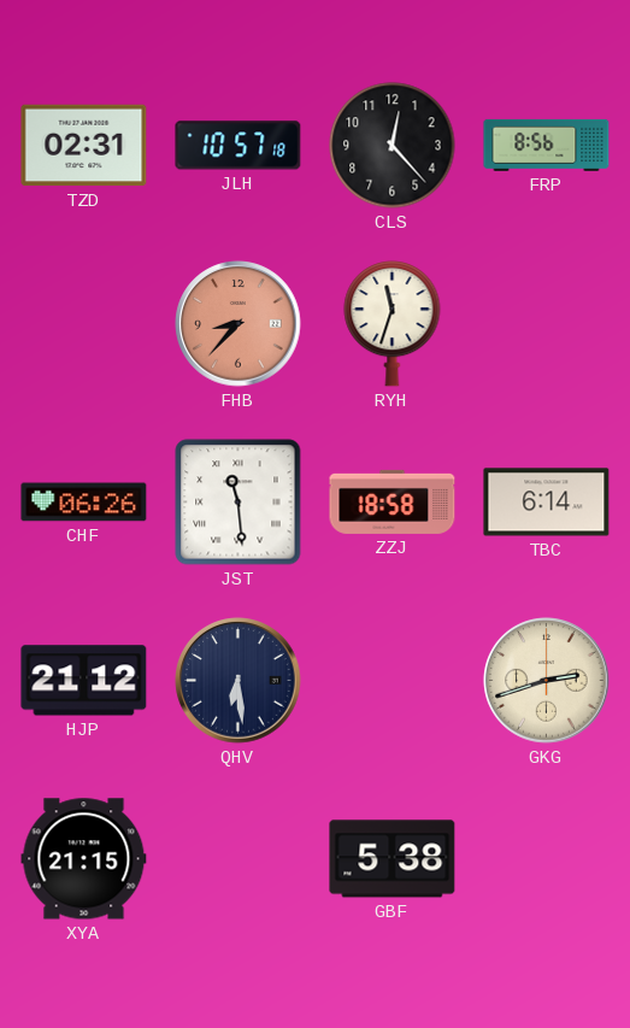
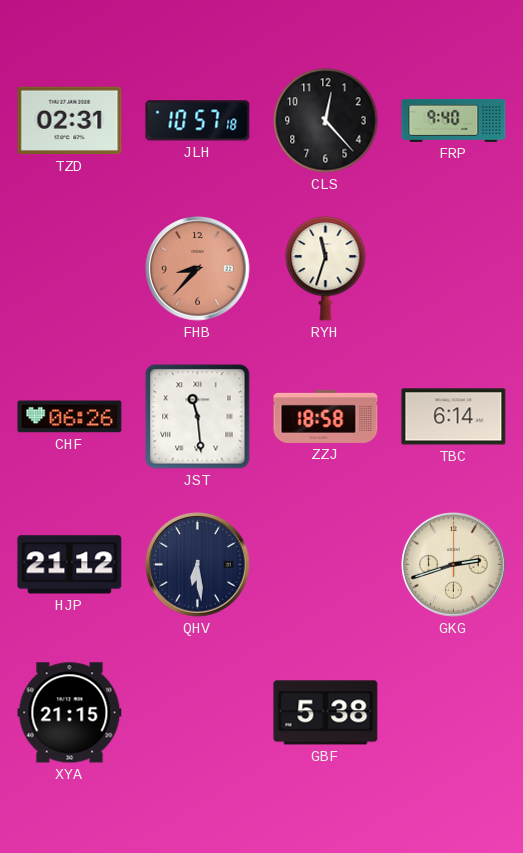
FRP: 8:56 -> 9:40
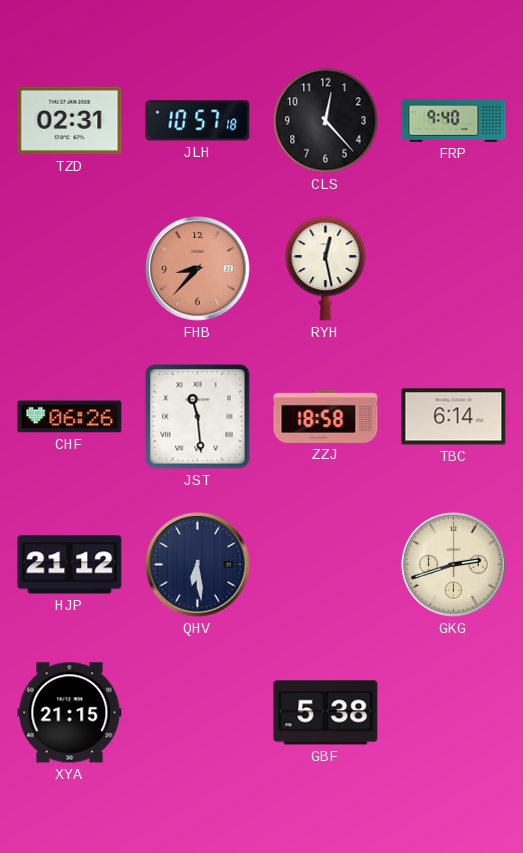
RYH: 11:33 -> 12:28
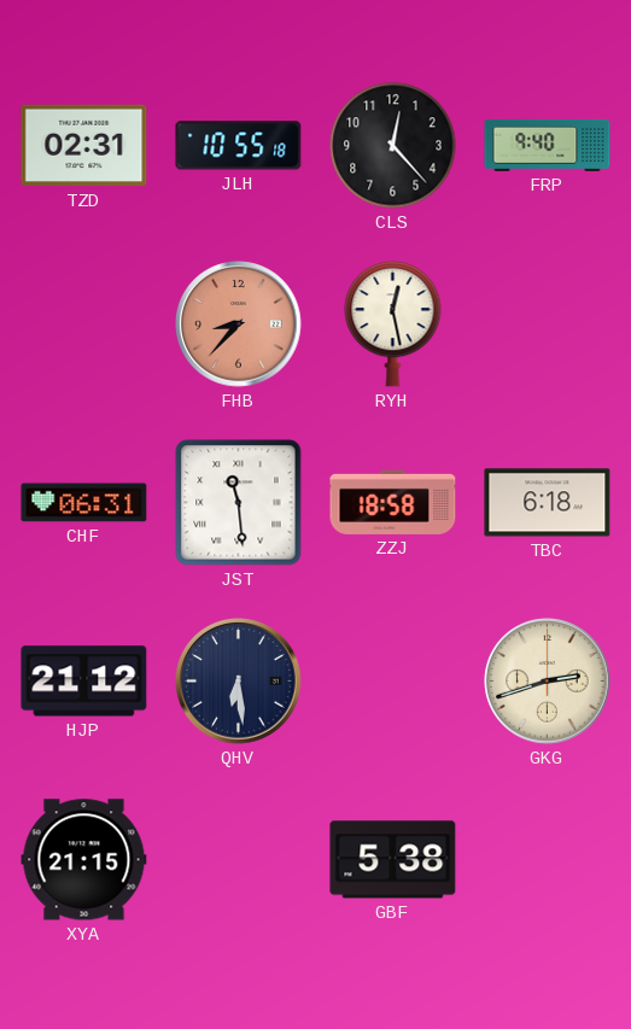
JLH: 10:57 -> 10:55
CHF: 06:26 -> 06:31
TBC: 6:14 -> 6:18
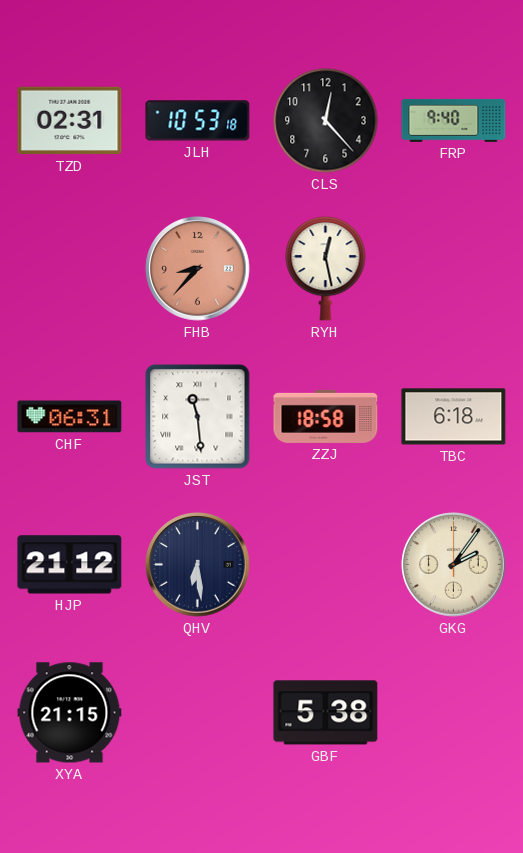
JLH: 10:55 -> 10:53
GKG: 2:42 -> 2:06
